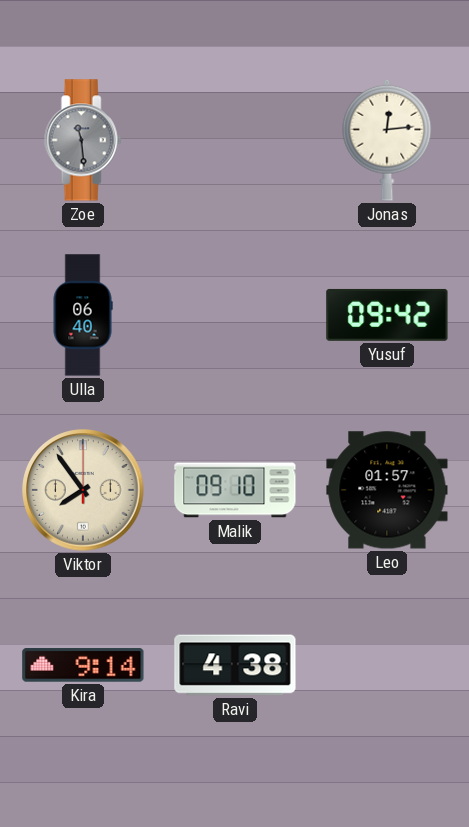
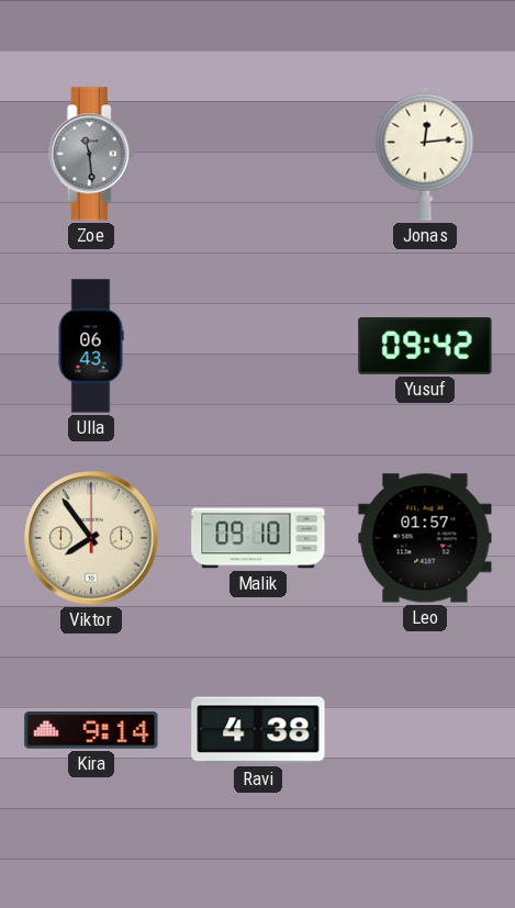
Ulla: 06:40 -> 06:43
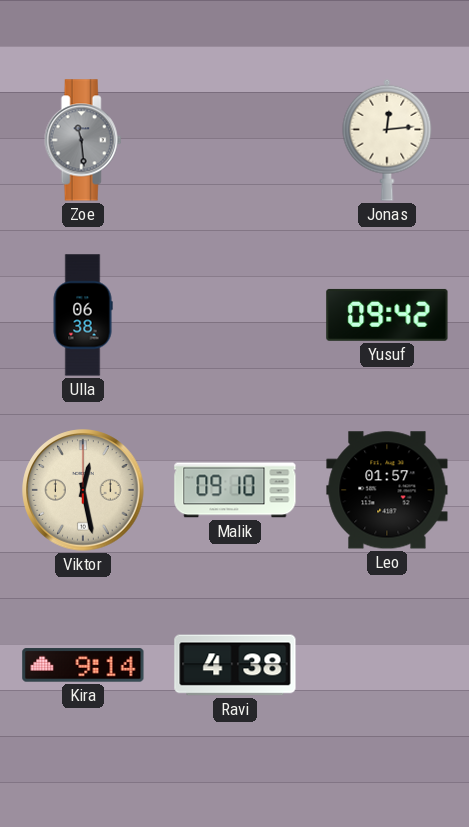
Ulla: 06:43 -> 06:38
Viktor: 7:54 -> 12:28
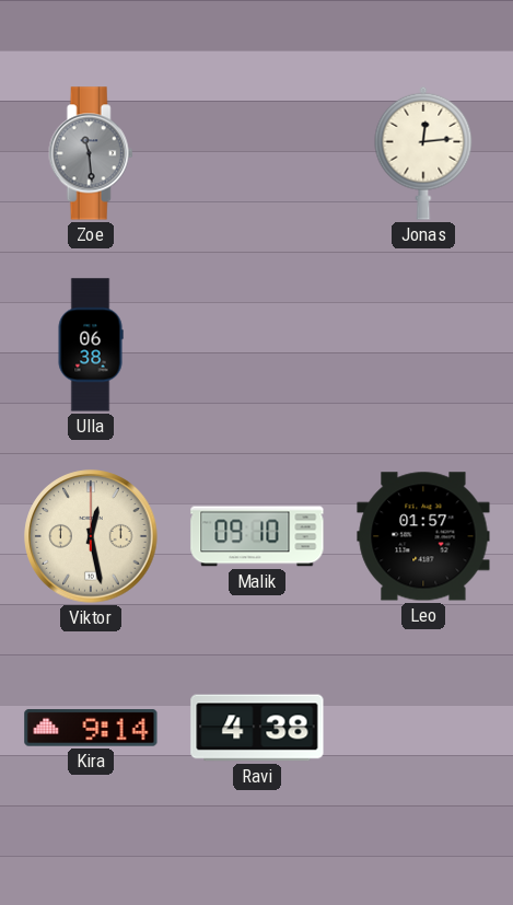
Yusuf: 09:42 -> none
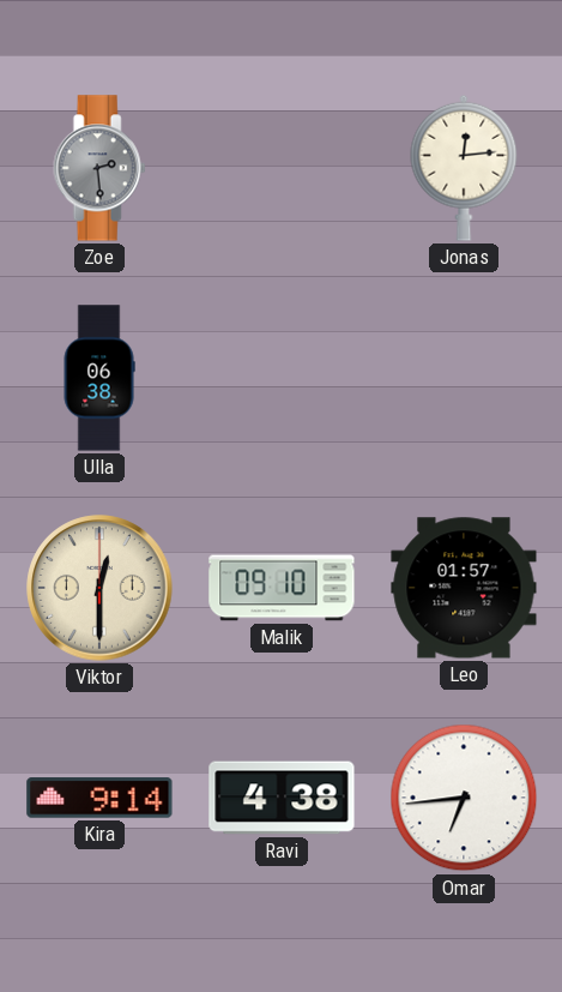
Zoe: 11:29 -> 2:29
Viktor: 12:28 -> 12:30
Omar: none -> 6:44
